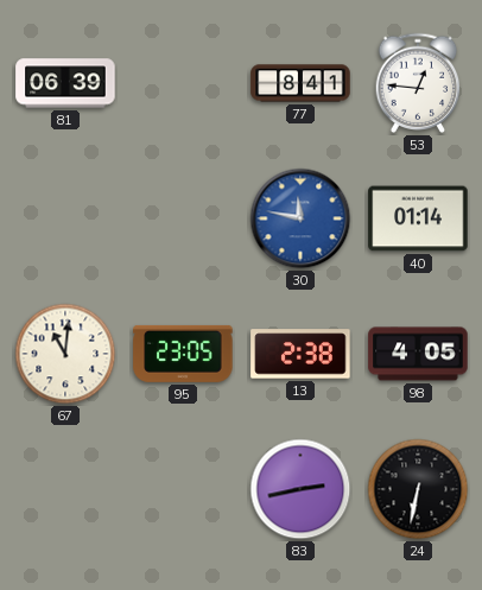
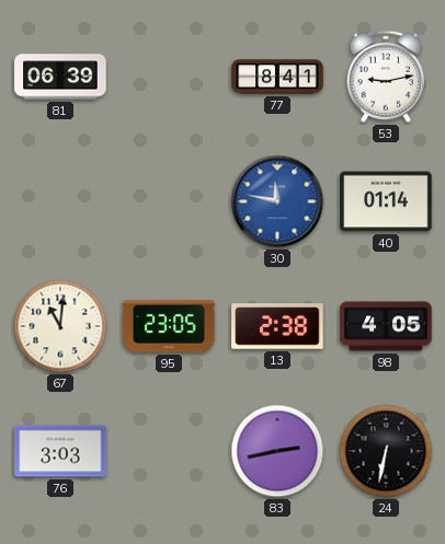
53: 12:46 -> 9:13
76: none -> 3:03
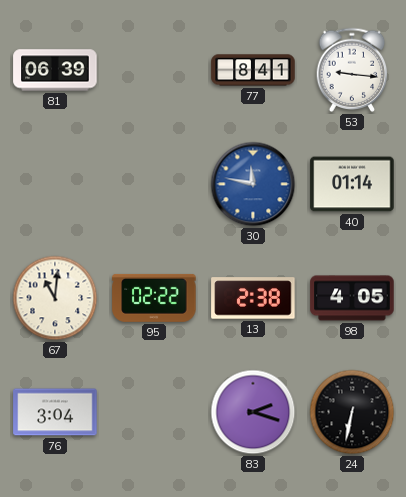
53: 9:13 -> 9:16
95: 23:05 -> 02:22
76: 3:03 -> 3:04
83: 2:43 -> 2:18
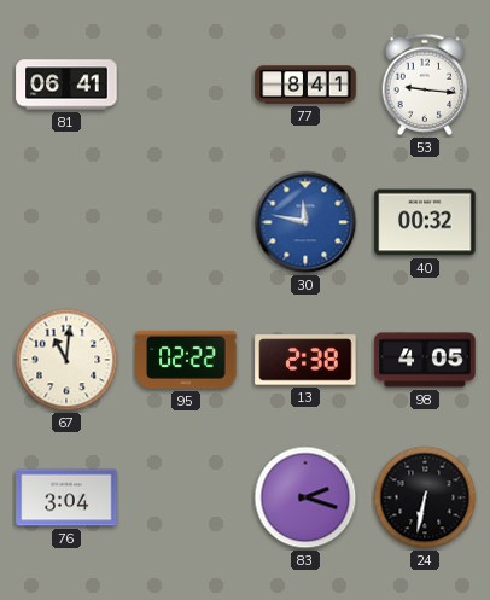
81: 06:39 -> 06:41
40: 01:14 -> 00:32
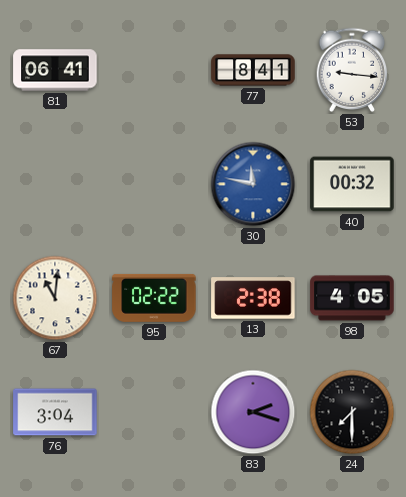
24: 6:32 -> 7:30
